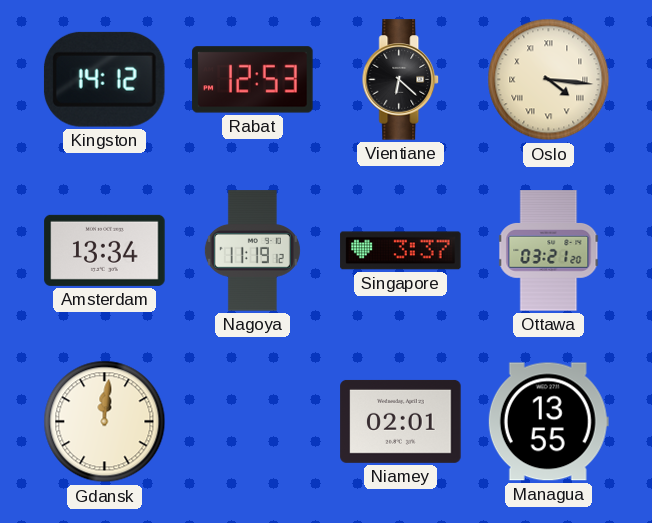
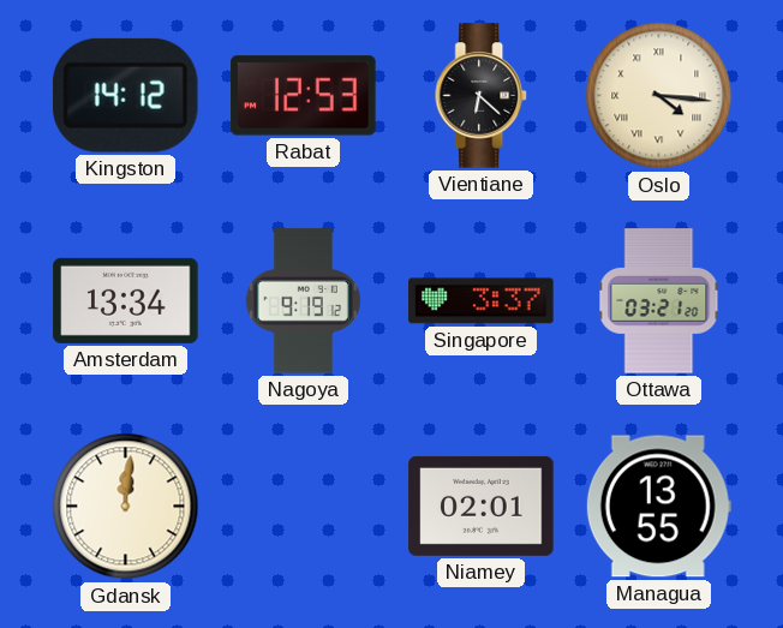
Nagoya: 11:19 -> 9:19
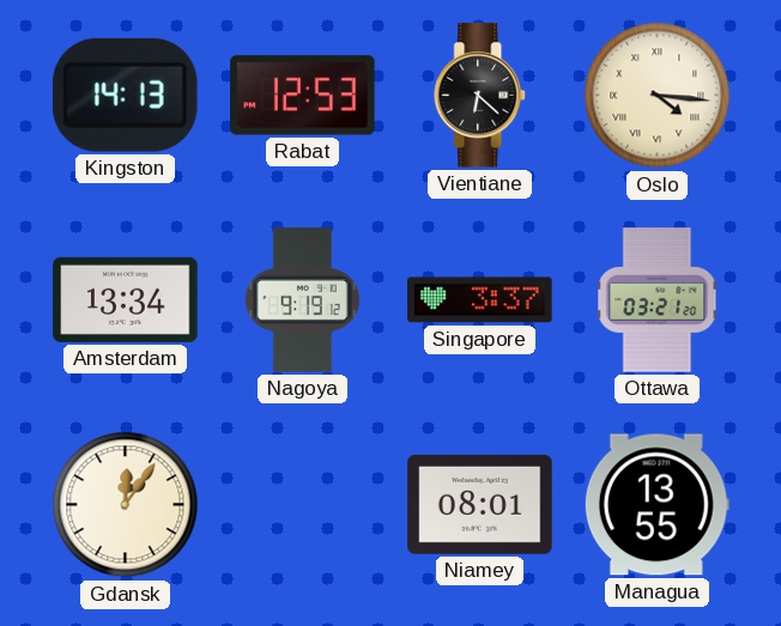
Kingston: 14:12 -> 14:13
Gdansk: 12:01 -> 12:06
Niamey: 02:01 -> 08:01
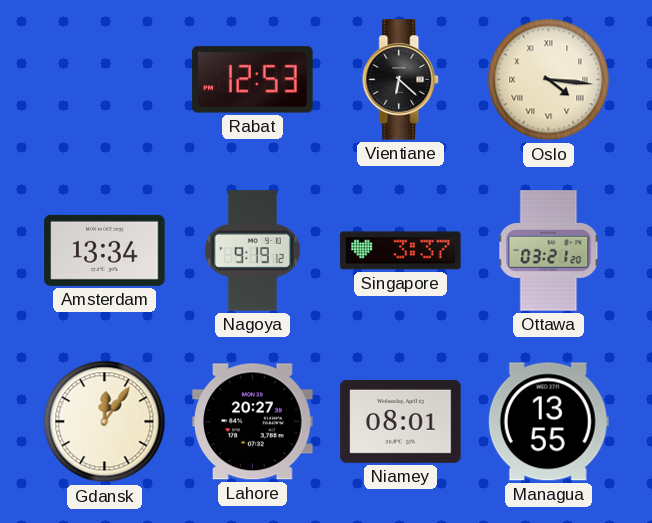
Kingston: 14:13 -> none
Lahore: none -> 20:27
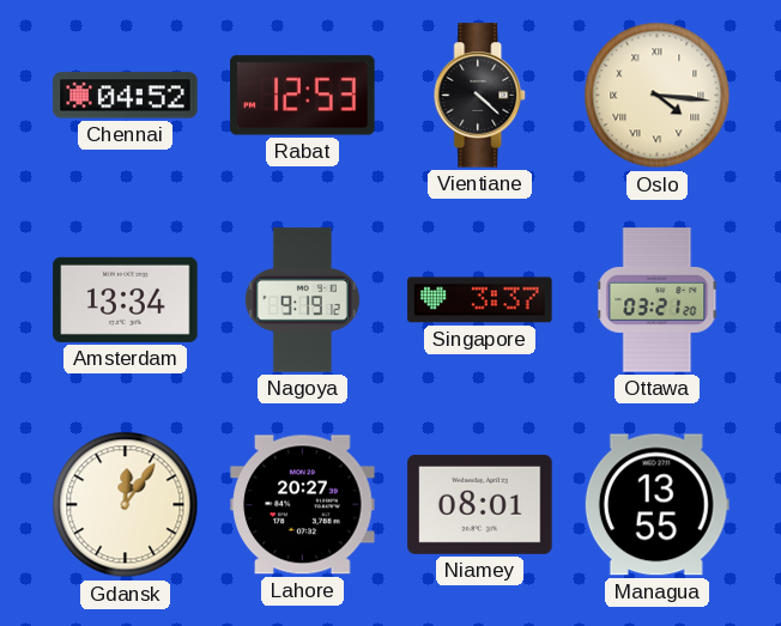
Chennai: none -> 04:52
Vientiane: 6:22 -> 4:22
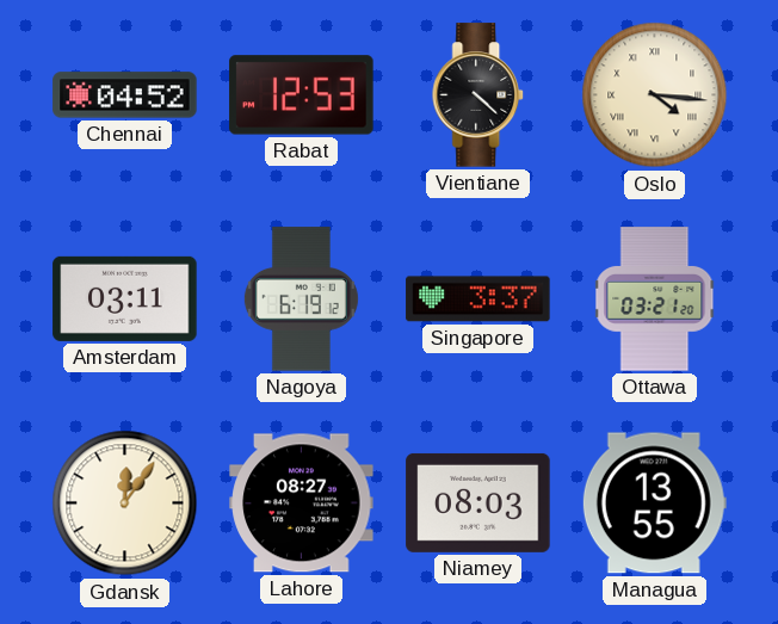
Amsterdam: 13:34 -> 03:11
Nagoya: 9:19 -> 6:19
Lahore: 20:27 -> 08:27
Niamey: 08:01 -> 08:03
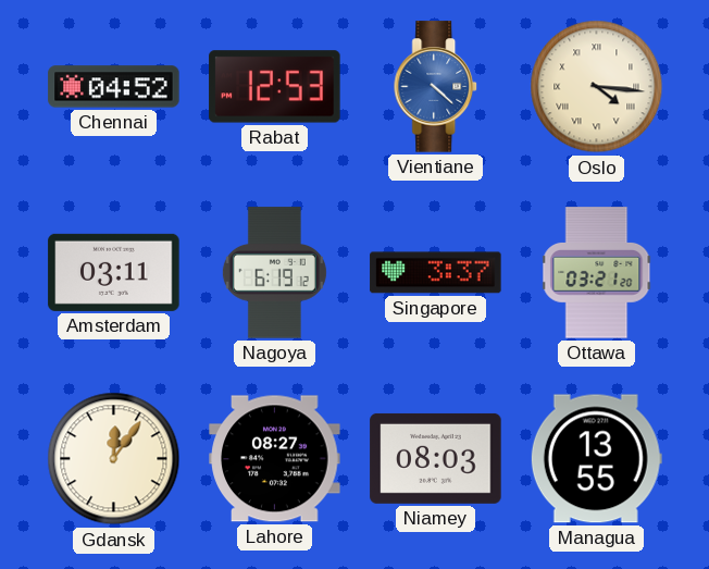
Vientiane dial: black -> blue
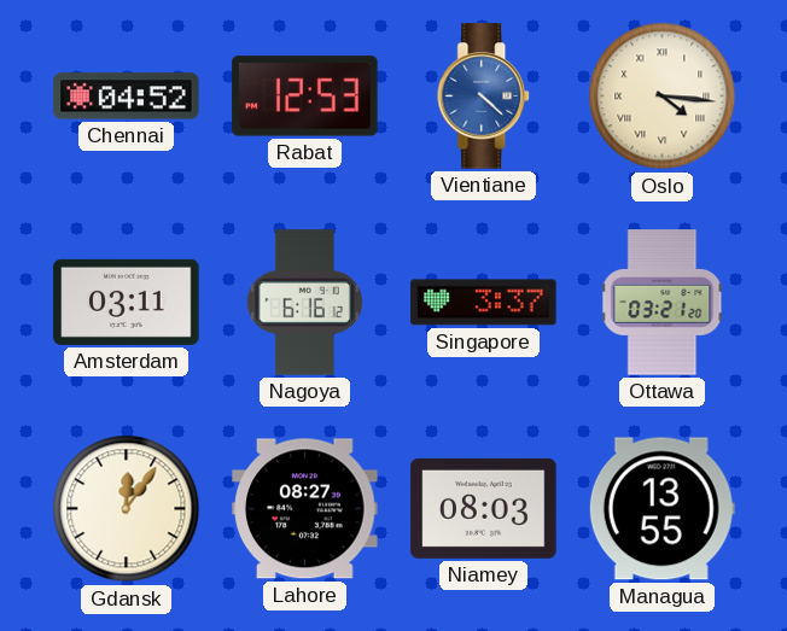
Nagoya: 6:19 -> 6:16
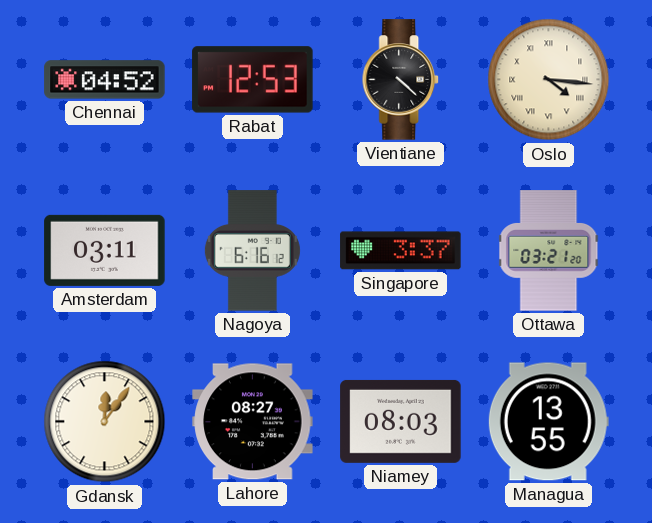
Vientiane dial: blue -> black
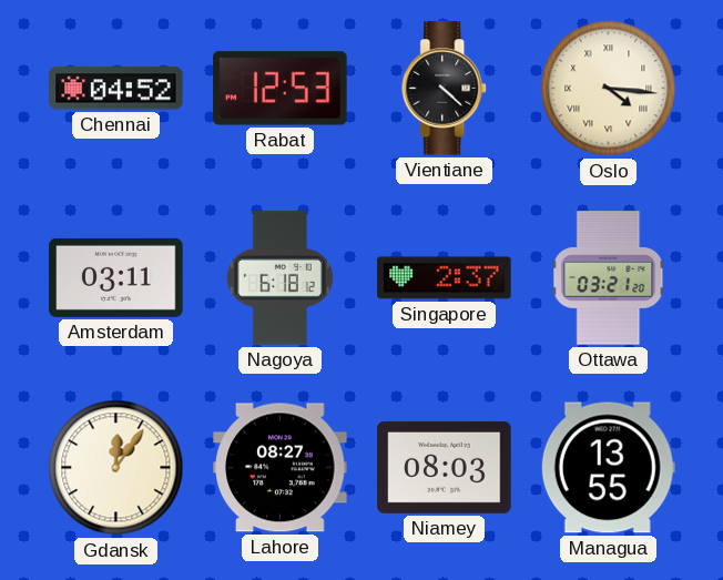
Nagoya: 6:16 -> 6:18
Singapore: 3:37 -> 2:37
